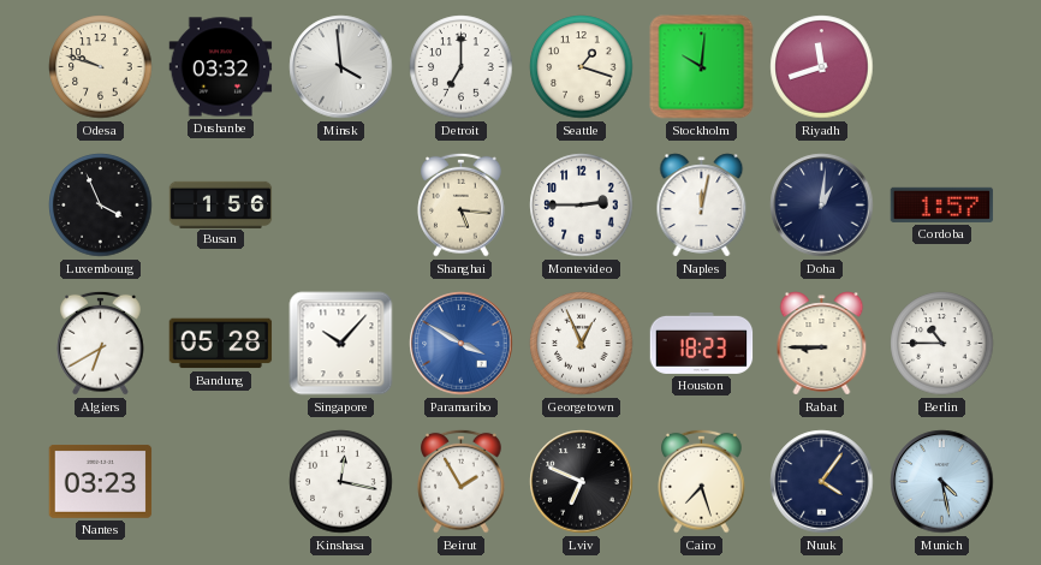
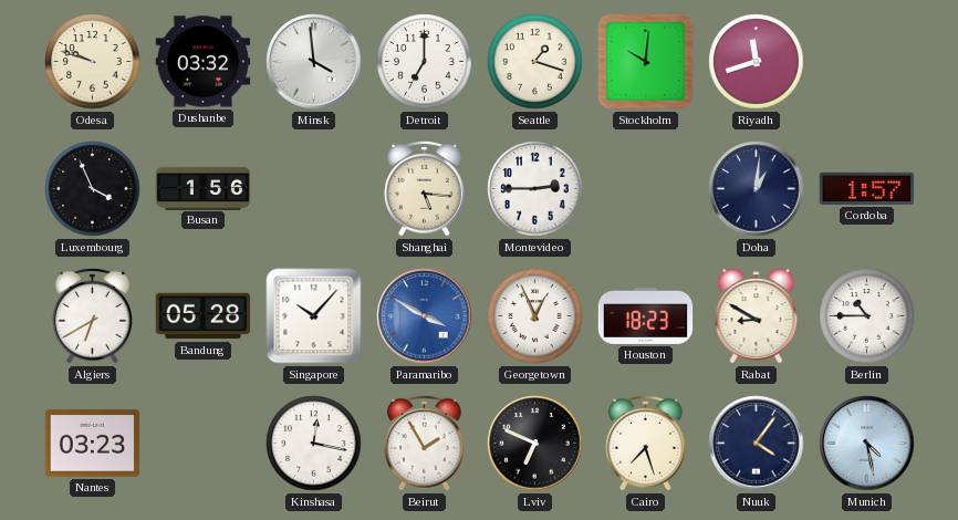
Naples: 12:02 -> none
Rabat: 8:45 -> 8:50
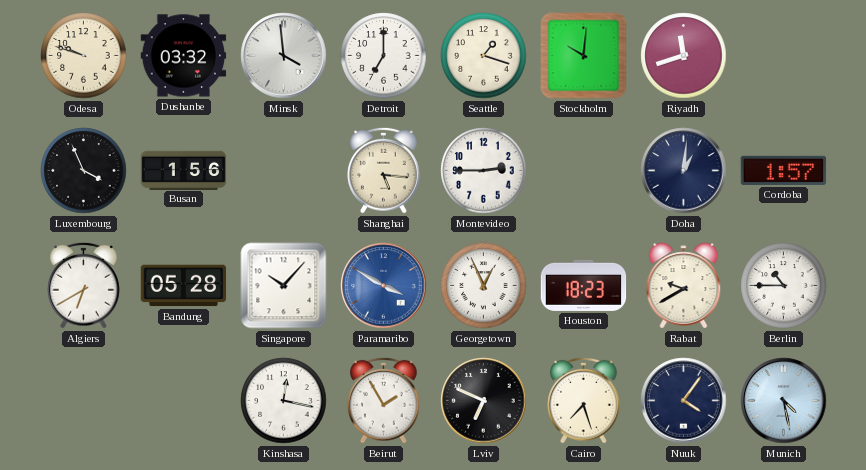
Rabat: 8:50 -> 9:40
Nantes: 03:23 -> none
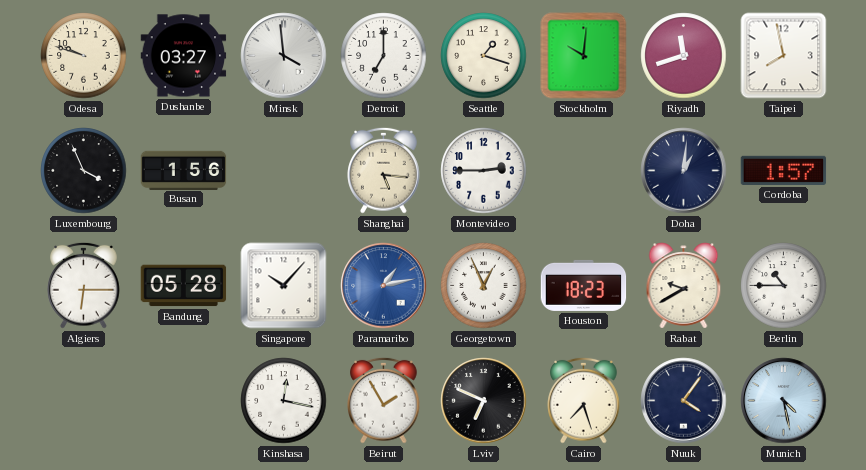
Dushanbe: 03:32 -> 03:27
Taipei: none -> 7:58
Algiers: 6:40 -> 6:15
Paramaribo: 3:50 -> 1:13
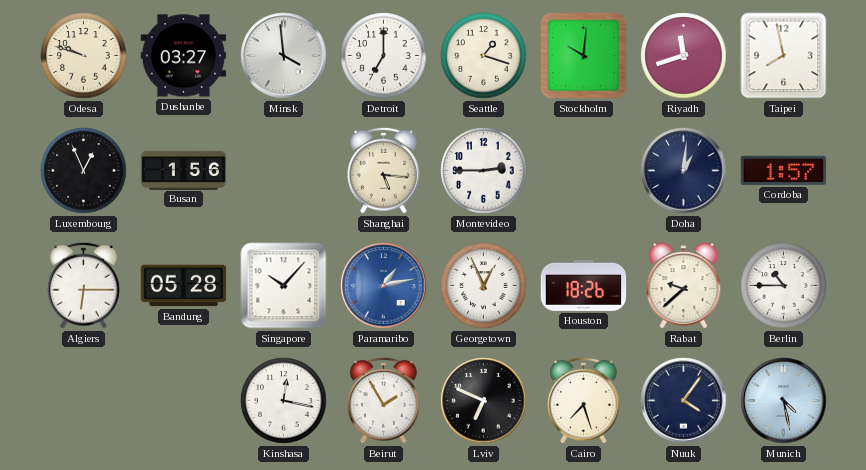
Luxembourg: 3:56 -> 12:56
Houston: 18:23 -> 18:26
Rabat: 9:40 -> 9:38
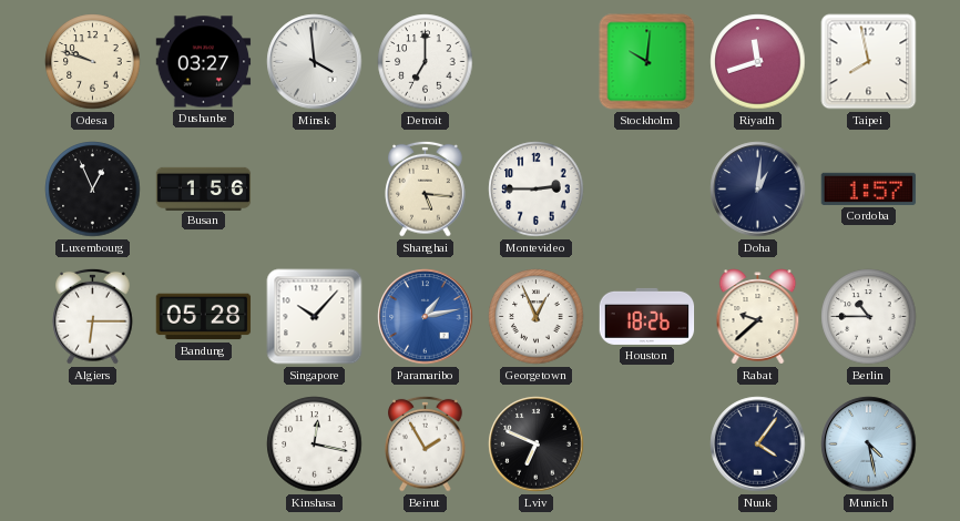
Seattle: 1:18 -> none
Cairo: 7:27 -> none
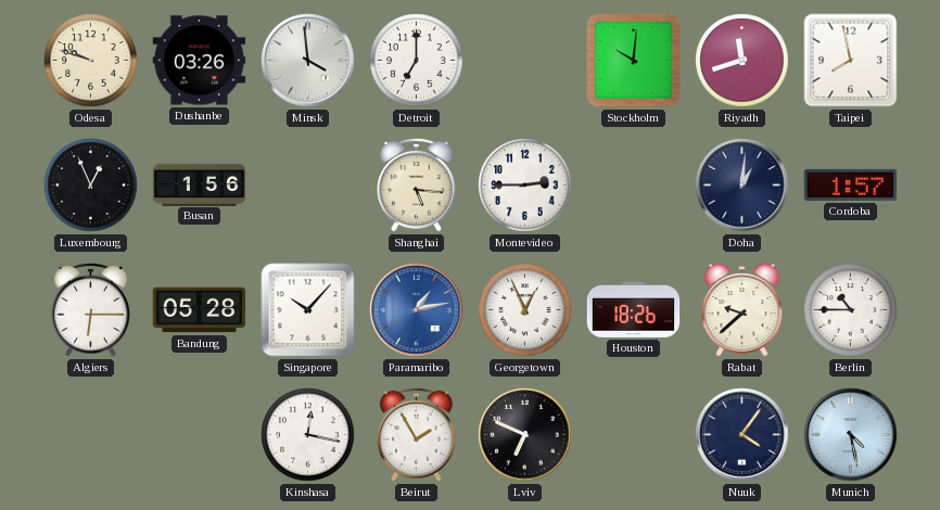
Dushanbe: 03:27 -> 03:26
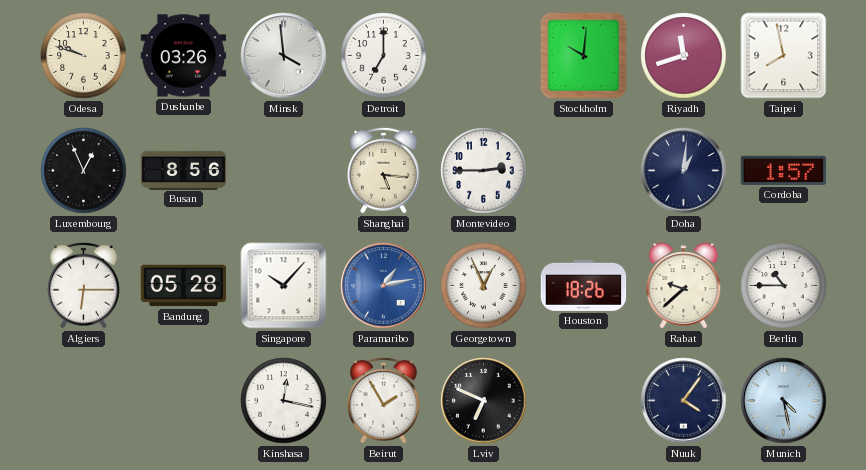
Busan: 1:56 -> 8:56
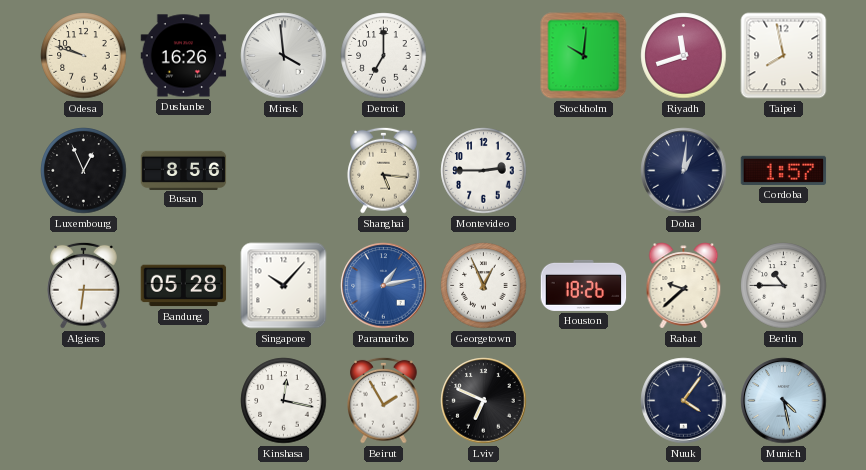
Dushanbe: 03:26 -> 16:26
